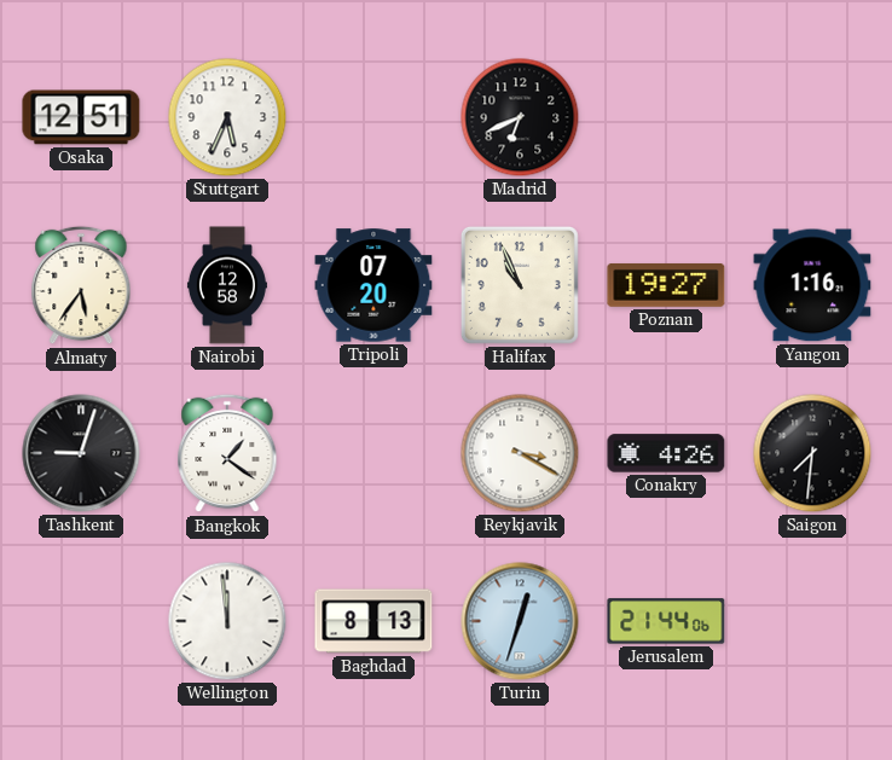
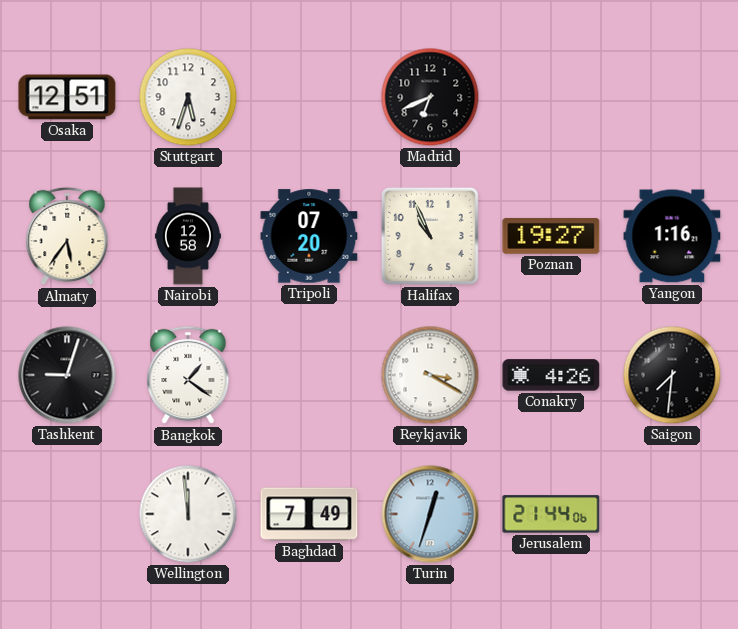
Stuttgart: 5:34 -> 5:33
Baghdad: 8:13 -> 7:49
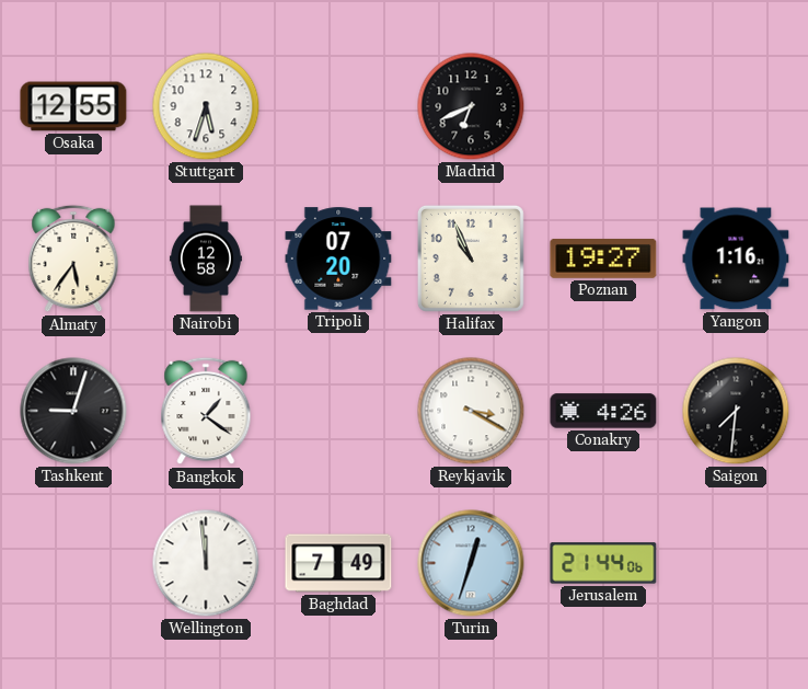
Osaka: 12:51 -> 12:55
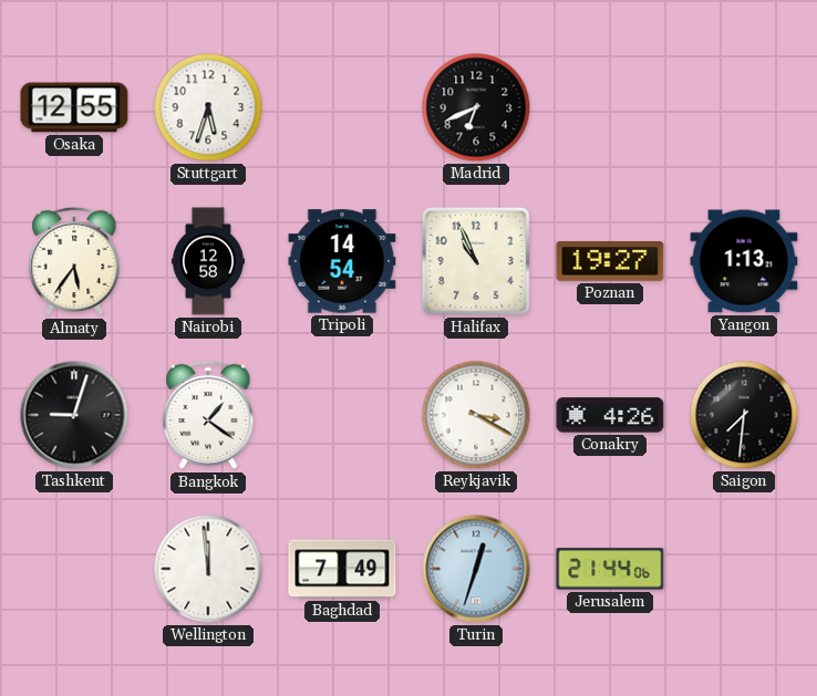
Tripoli: 07:20 -> 14:54
Yangon: 1:16 -> 1:13
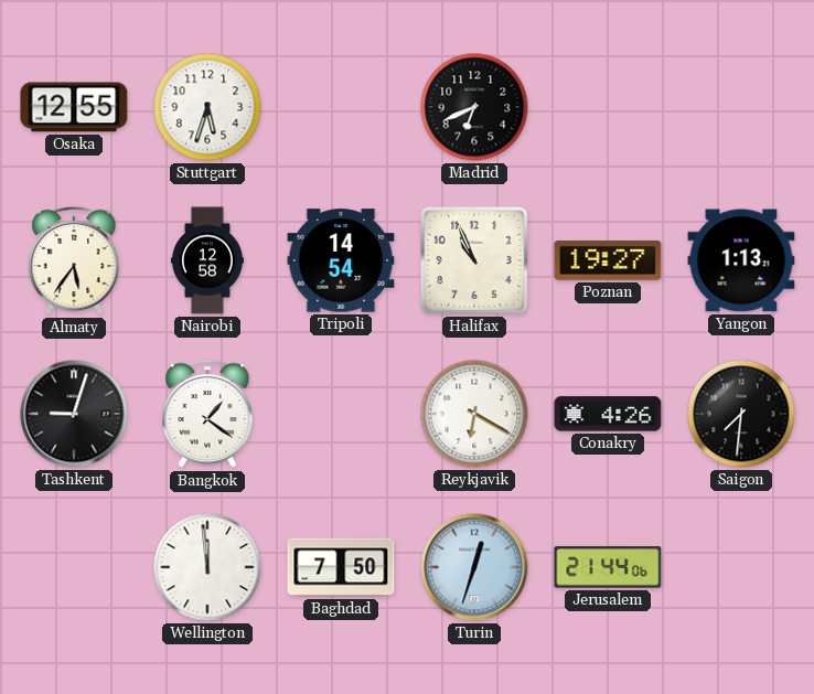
Reykjavik: 3:20 -> 6:20
Baghdad: 7:49 -> 7:50
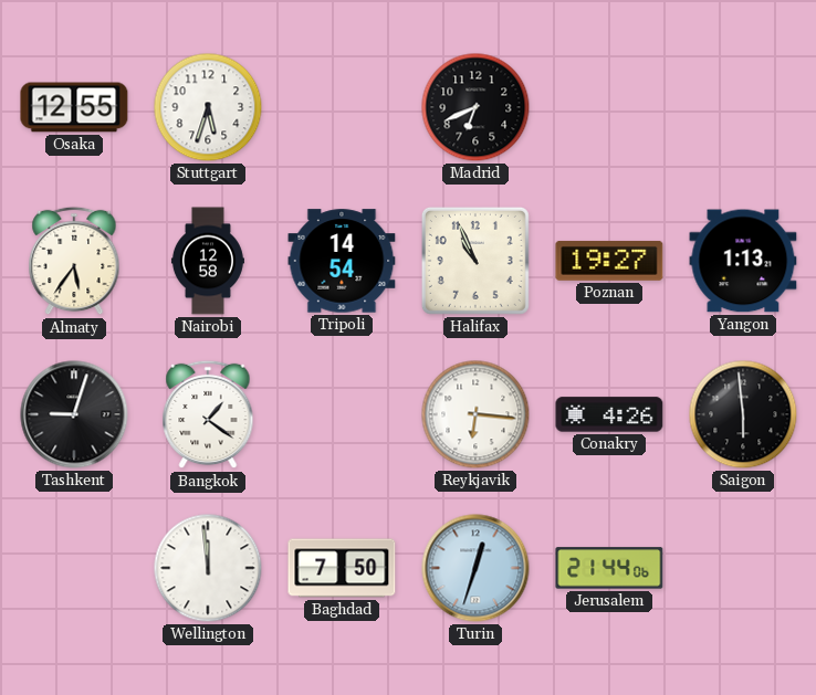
Reykjavik: 6:20 -> 6:16
Saigon: 7:31 -> 5:59
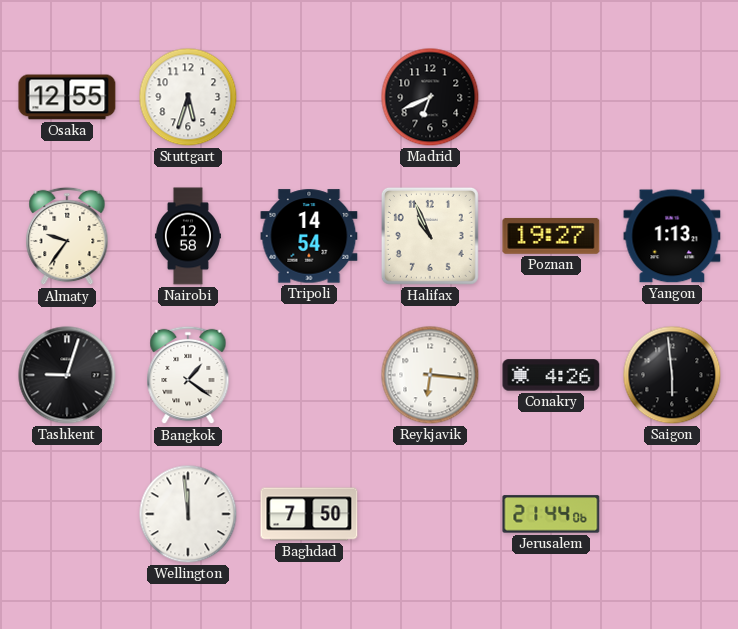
Almaty: 5:36 -> 9:36
Turin: 12:33 -> none
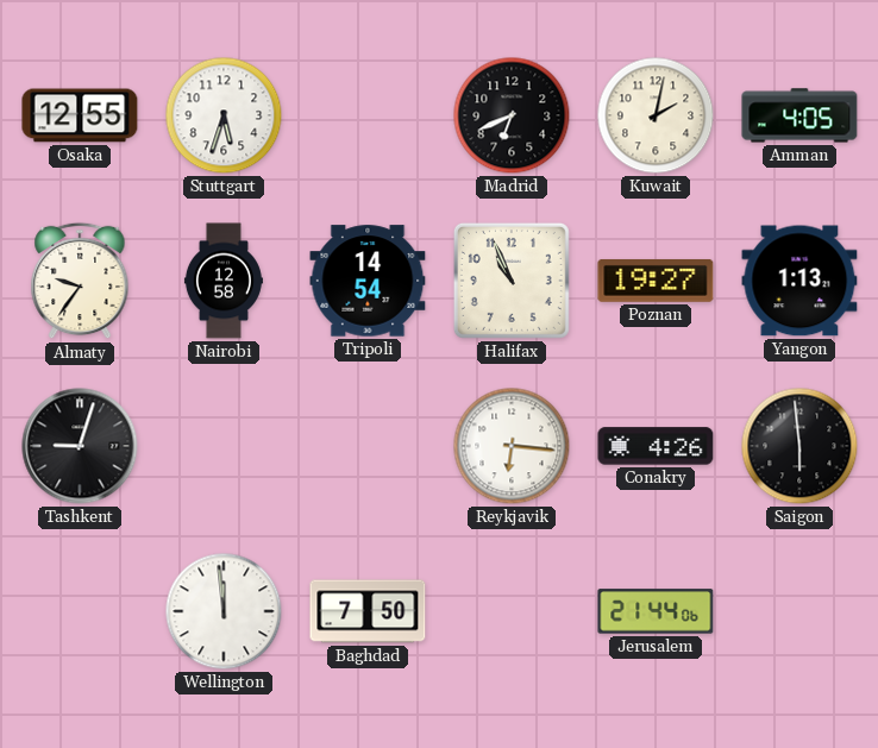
Kuwait: none -> 2:02
Amman: none -> 4:05
Bangkok: 1:21 -> none
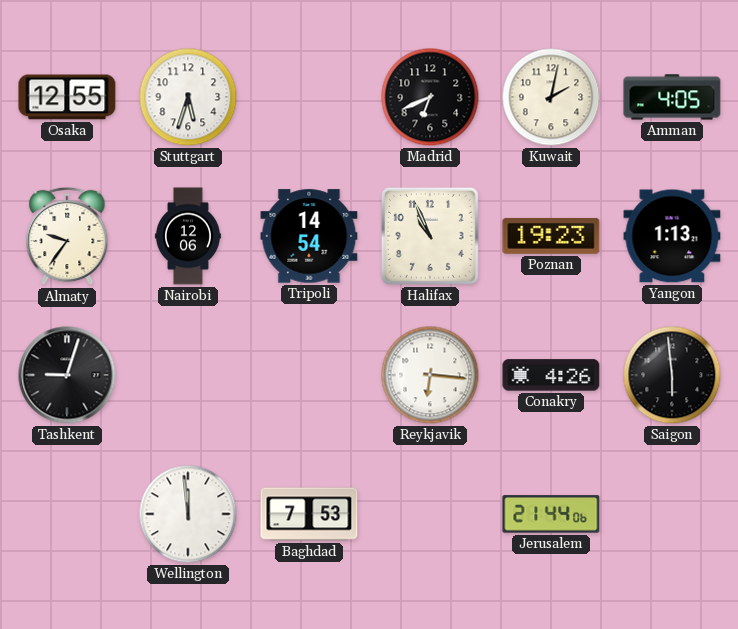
Nairobi: 12:58 -> 12:06
Poznan: 19:27 -> 19:23
Baghdad: 7:50 -> 7:53
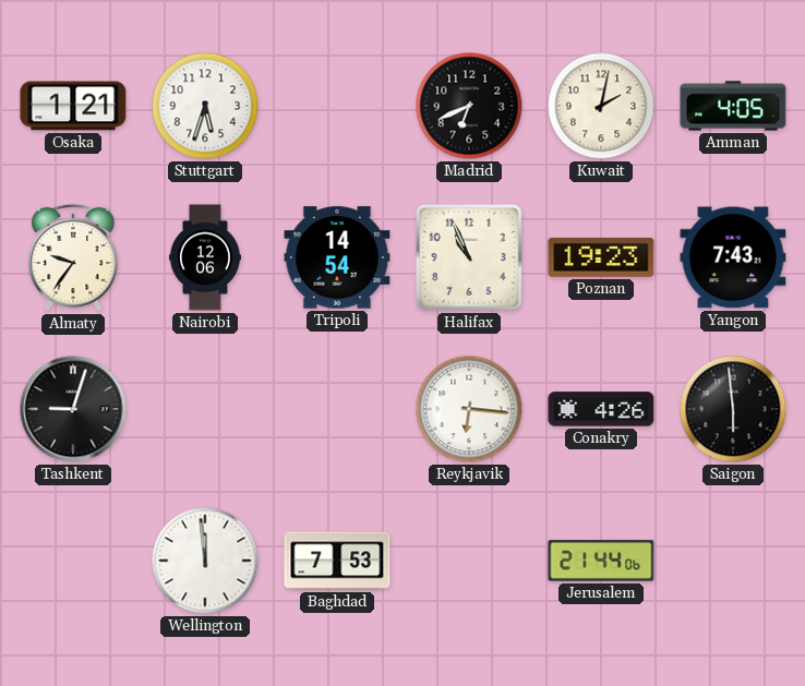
Osaka: 12:55 -> 1:21
Yangon: 1:13 -> 7:43
